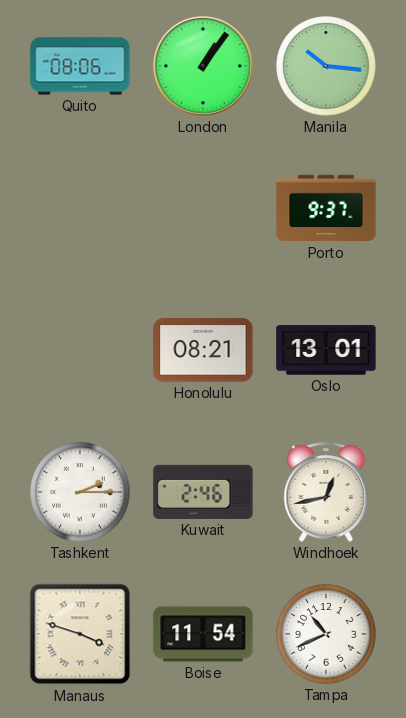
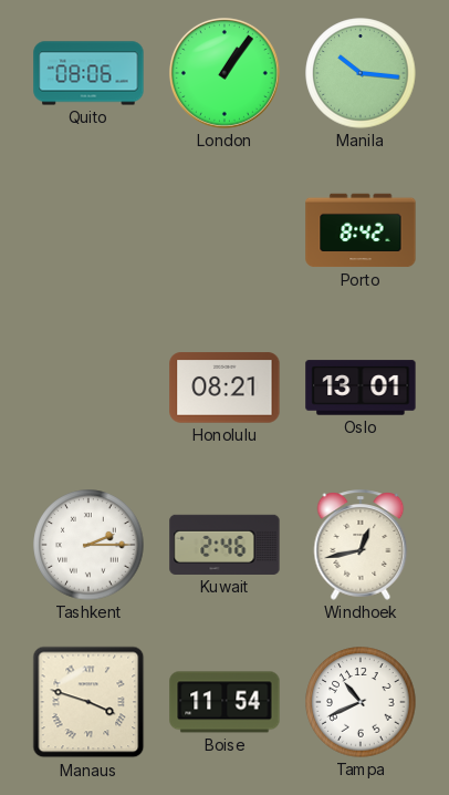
Porto: 9:37 -> 8:42
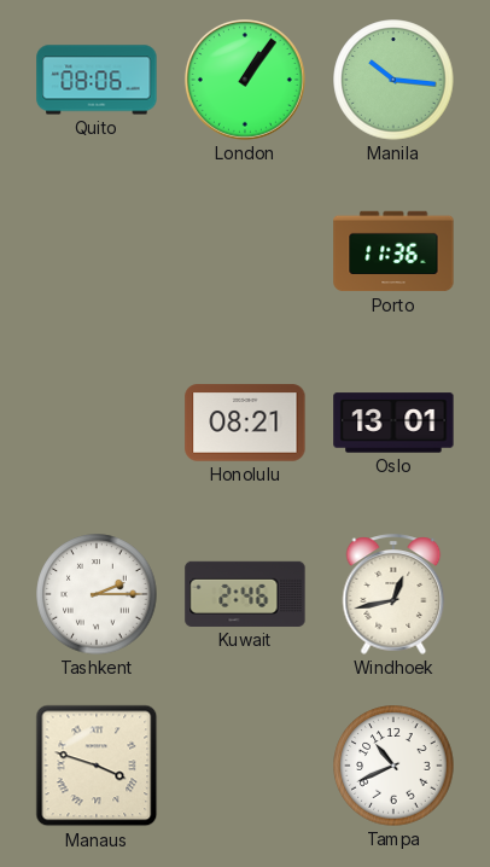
Porto: 8:42 -> 11:36
Boise: 11:54 -> none
